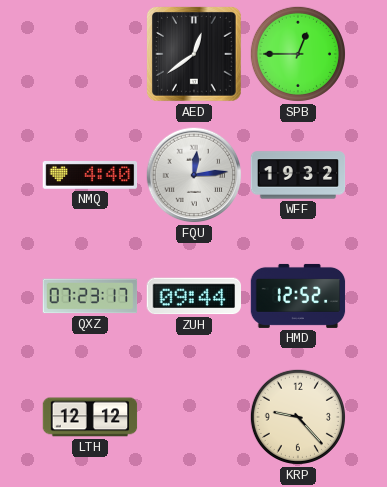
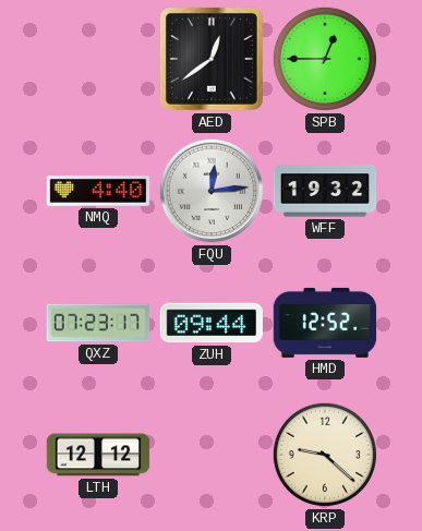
KRP: 9:23 -> 9:22
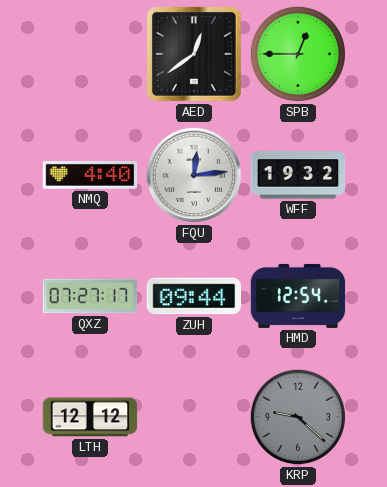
QXZ: 07:23 -> 07:27
HMD: 12:52 -> 12:54
KRP dial: cream -> grey
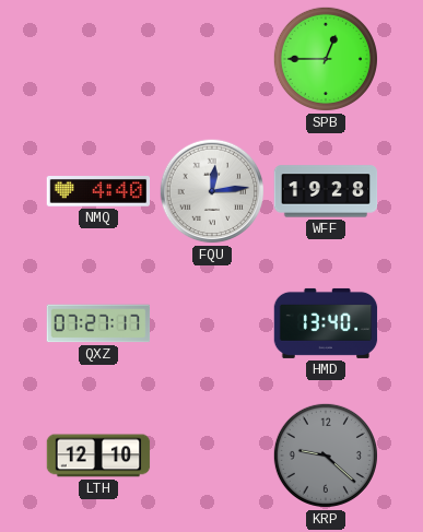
AED: 12:39 -> none
WFF: 19:32 -> 19:28
ZUH: 09:44 -> none
HMD: 12:54 -> 13:40
LTH: 12:12 -> 12:10
